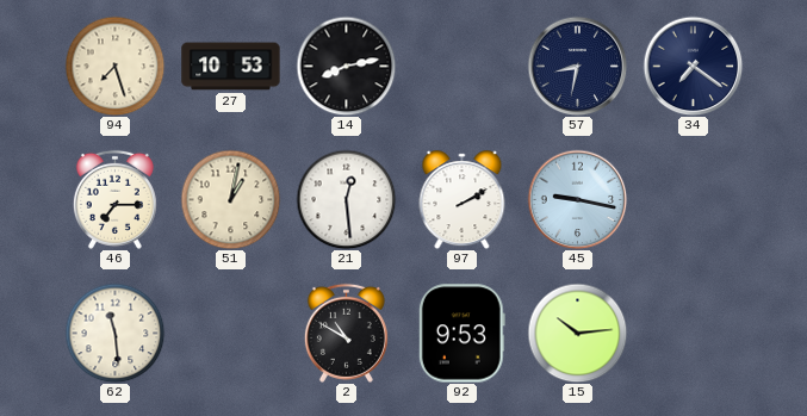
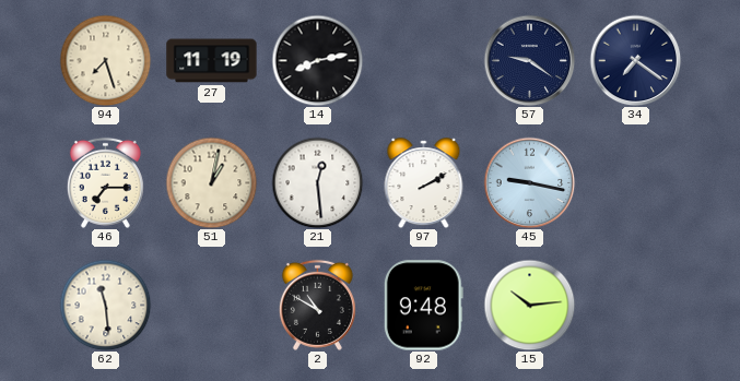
27: 10:53 -> 11:19
57: 8:32 -> 9:21
92: 9:53 -> 9:48
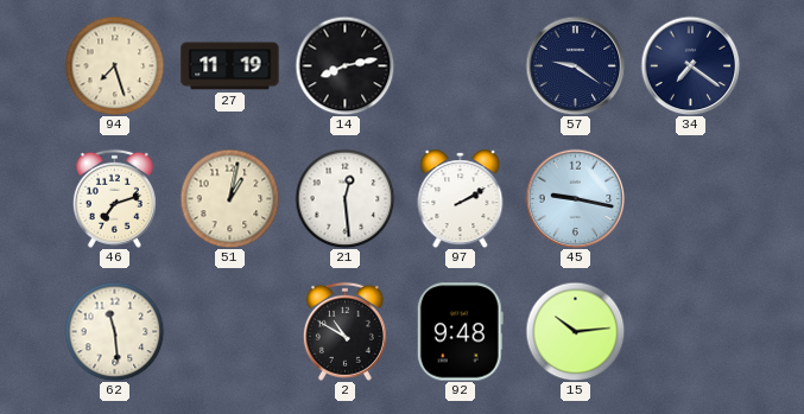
46: 7:15 -> 7:12
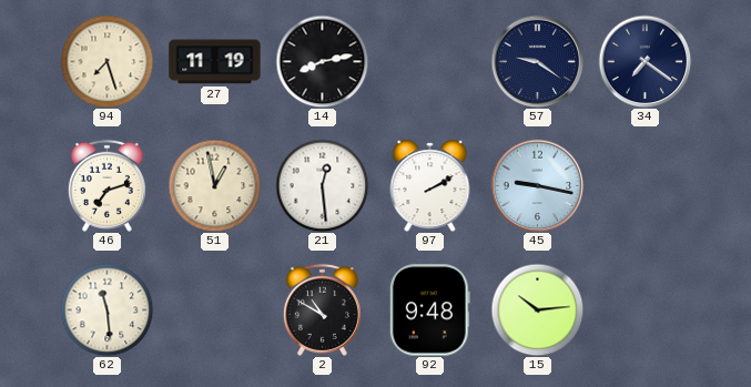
51: 1:02 -> 12:58
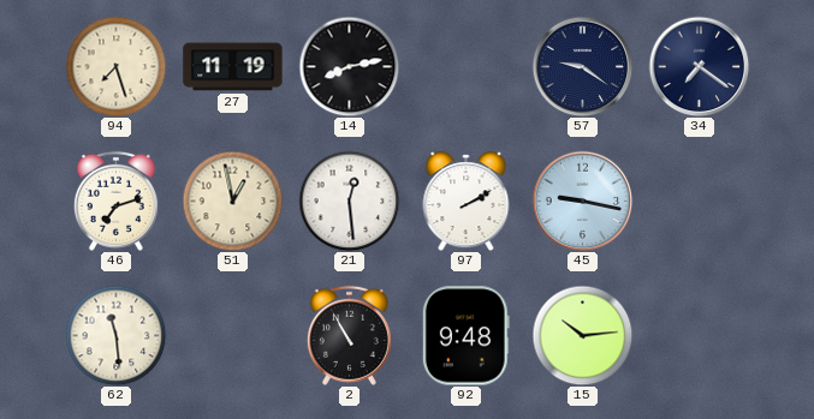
2: 10:50 -> 10:55
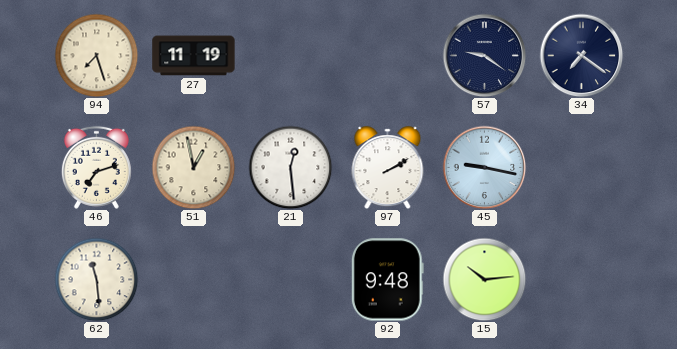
14: 8:13 -> none
2: 10:55 -> none
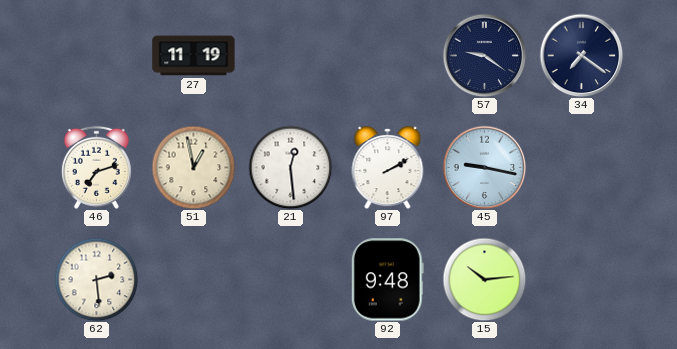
94: 7:27 -> none
62: 11:29 -> 2:29
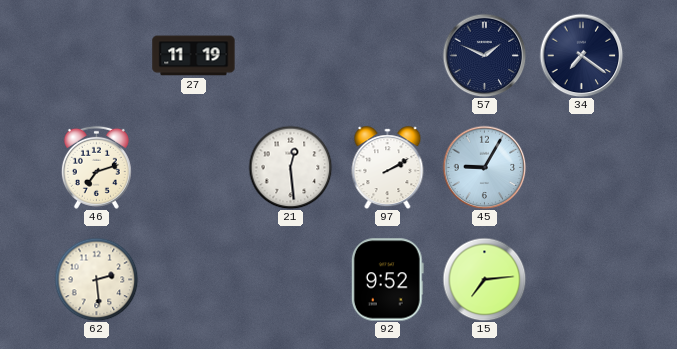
57: 9:21 -> 1:49
51: 12:58 -> none
45: 9:17 -> 9:05
92: 9:48 -> 9:52
15: 10:14 -> 7:14
